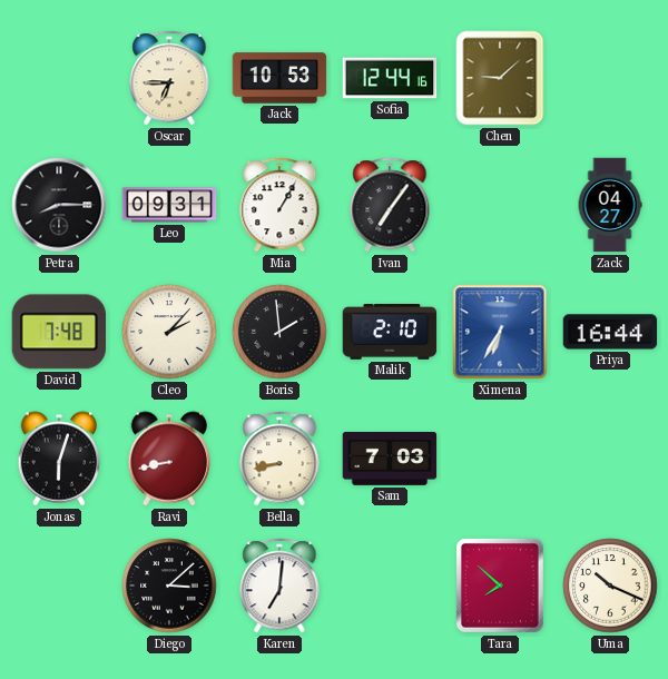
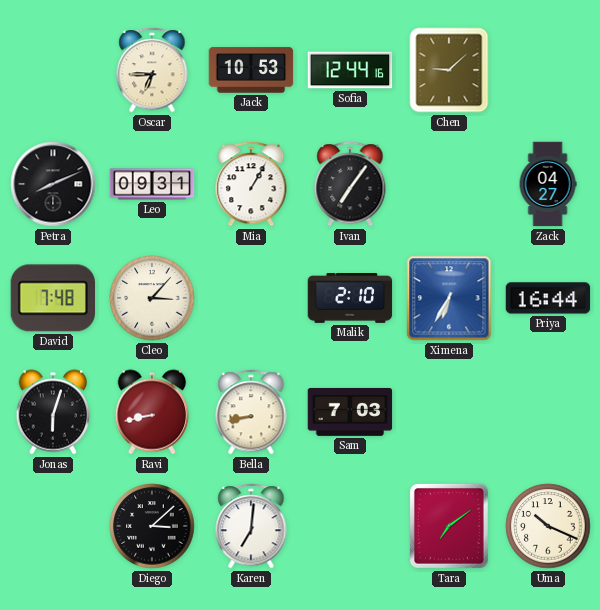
Petra: 8:15 -> 8:11
Cleo: 2:07 -> 3:07
Boris: 1:59 -> none
Tara: 7:52 -> 7:09
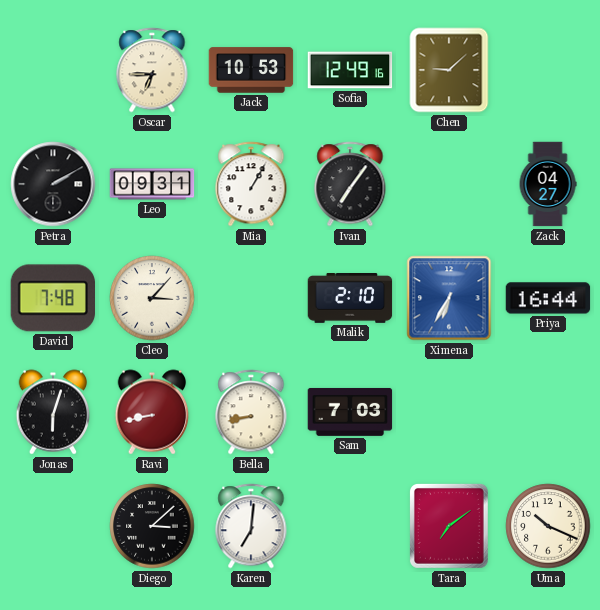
Sofia: 12:44 -> 12:49
Petra: 8:11 -> 2:10
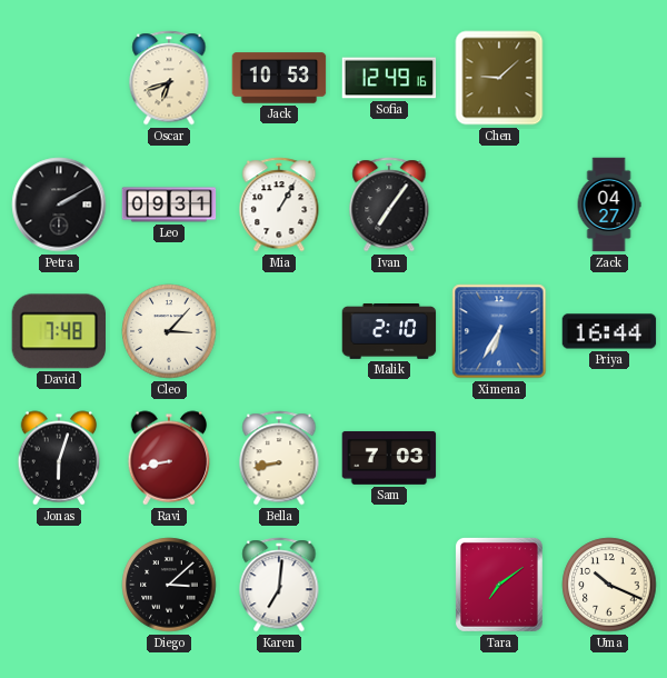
Oscar: 6:45 -> 6:42
